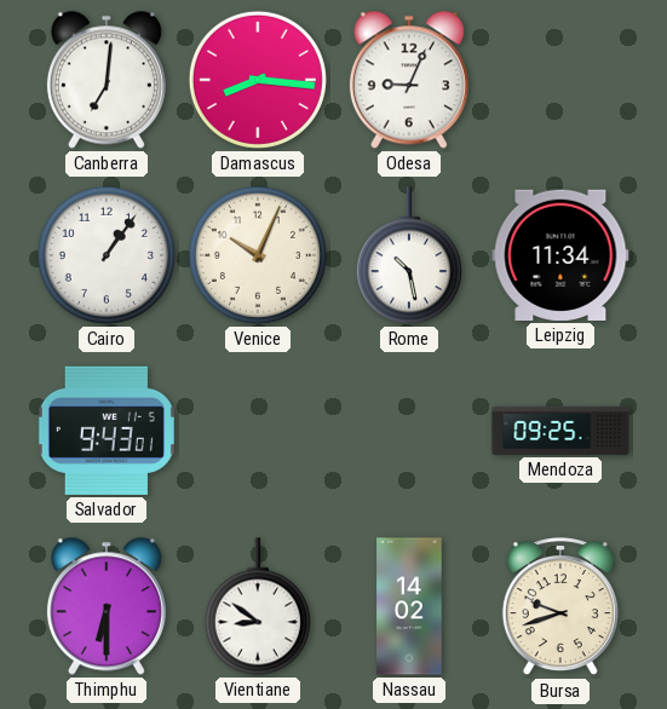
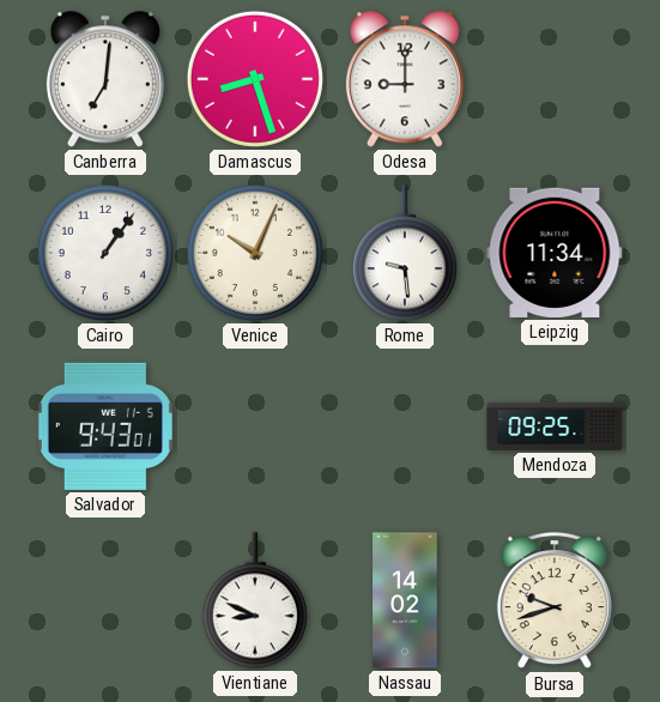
Damascus: 8:16 -> 8:27
Odesa: 9:04 -> 9:00
Rome: 10:28 -> 9:29
Thimphu: 6:30 -> none
Vientiane: 8:51 -> 8:49
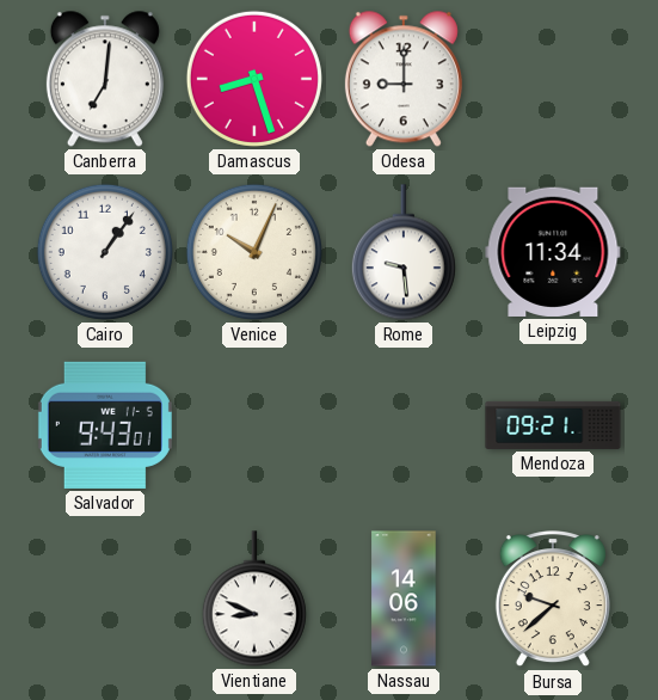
Mendoza: 09:25 -> 09:21
Nassau: 14:02 -> 14:06
Bursa: 9:42 -> 9:38
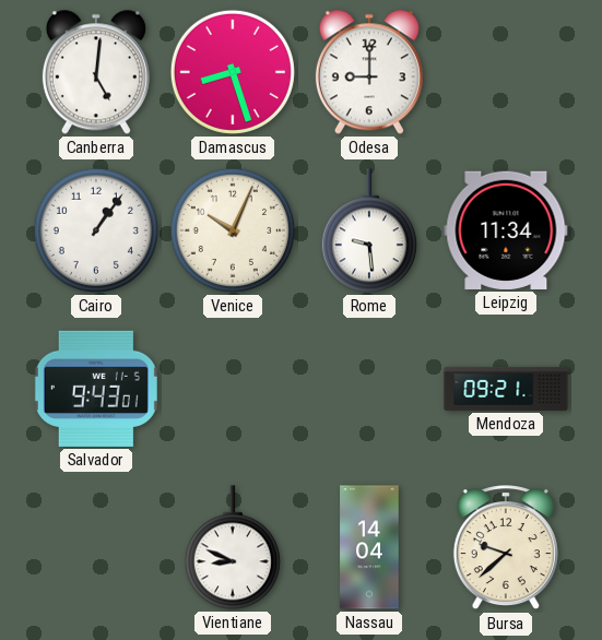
Canberra: 7:01 -> 5:01
Nassau: 14:06 -> 14:04
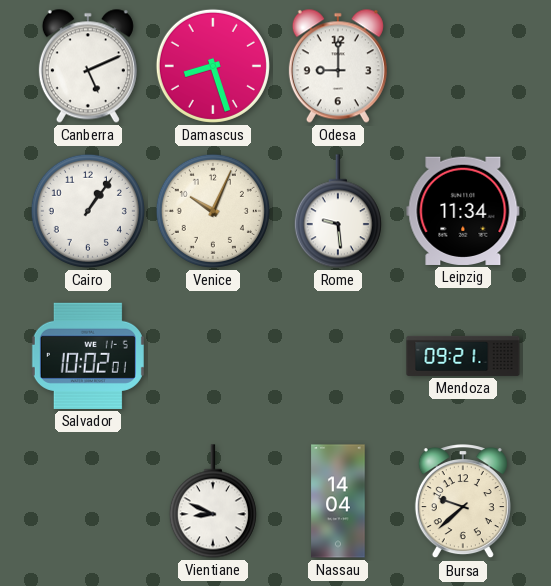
Canberra: 5:01 -> 5:11
Salvador: 9:43 -> 10:02
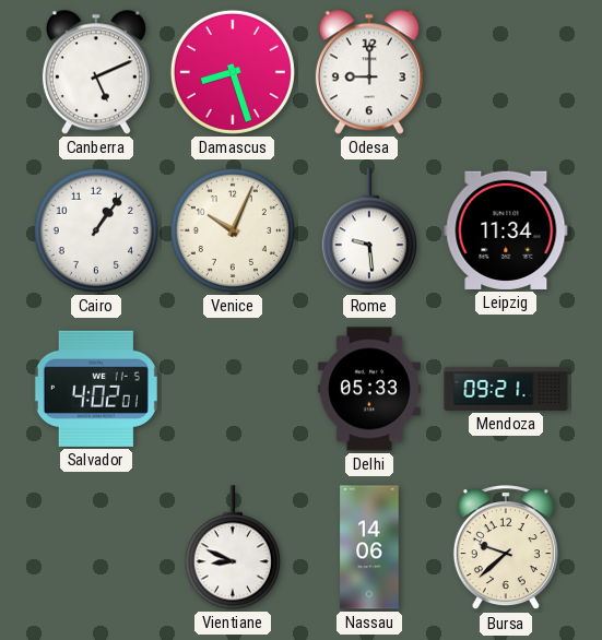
Salvador: 10:02 -> 4:02
Delhi: none -> 05:33
Nassau: 14:04 -> 14:06
